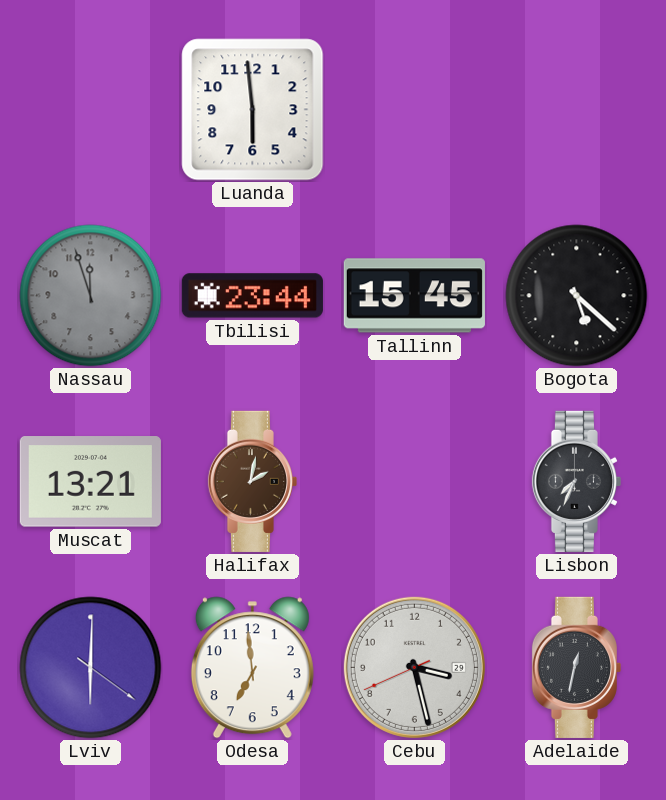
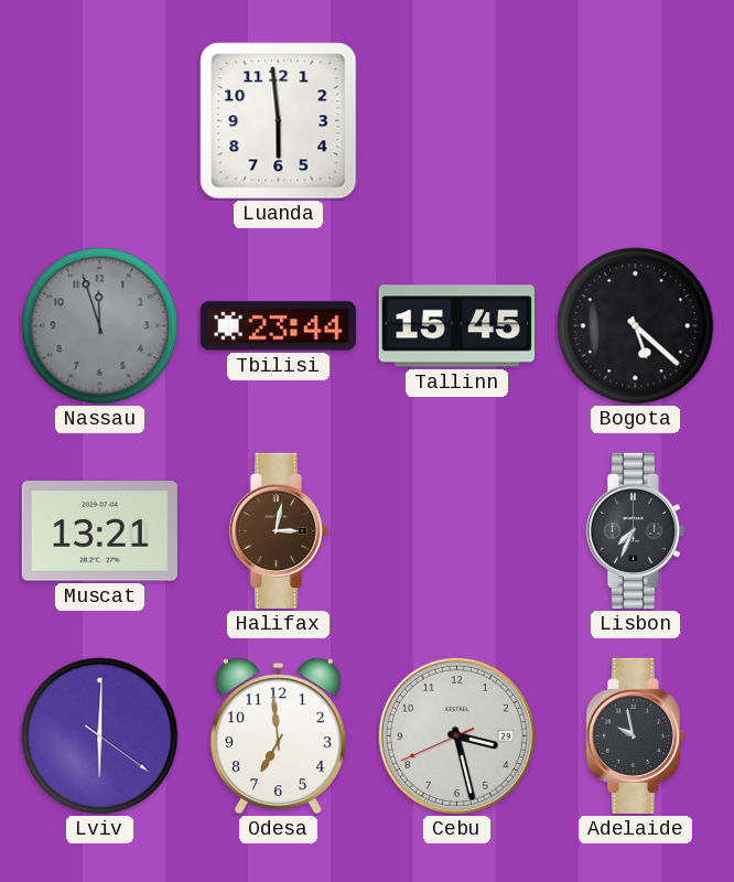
Halifax: 2:02 -> 3:02
Adelaide: 12:32 -> 9:58
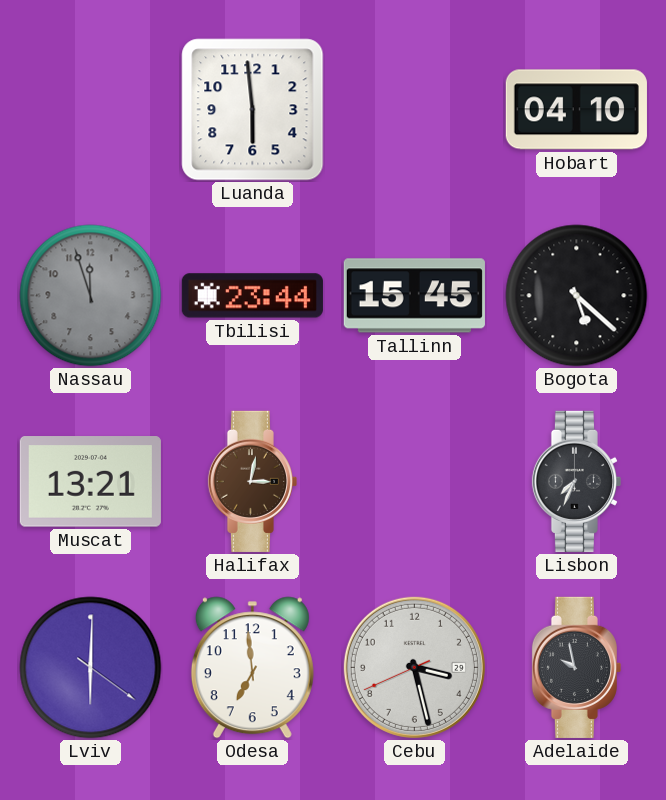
Hobart: none -> 04:10
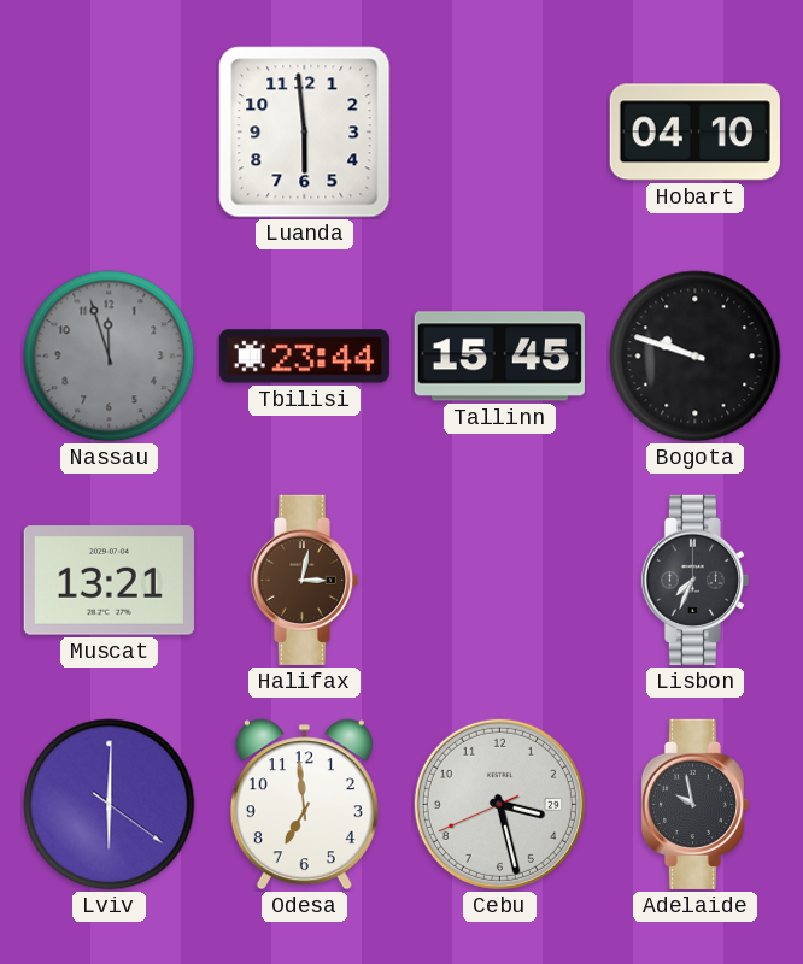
Bogota: 5:22 -> 9:48
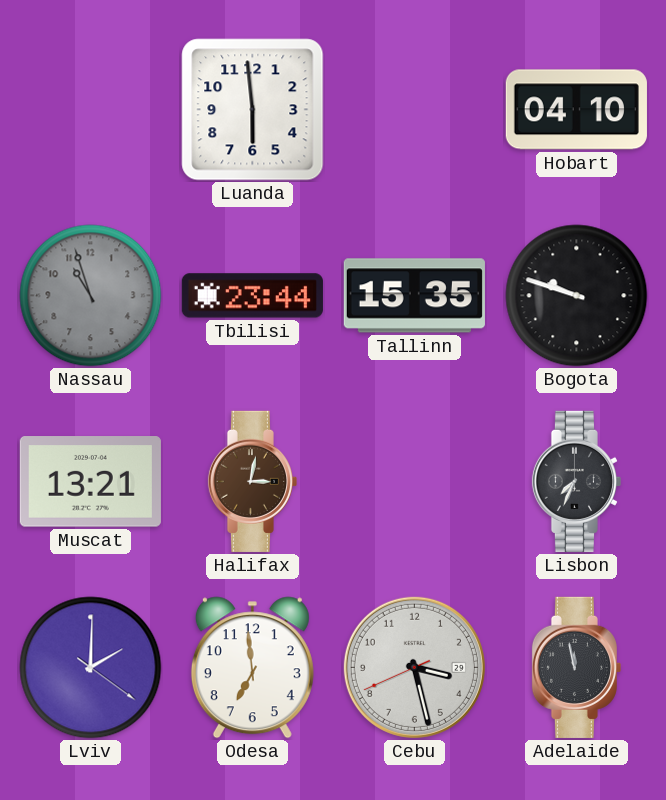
Nassau: 11:57 -> 10:57
Tallinn: 15:45 -> 15:35
Lviv: 6:00 -> 2:00
Adelaide: 9:58 -> 11:58
